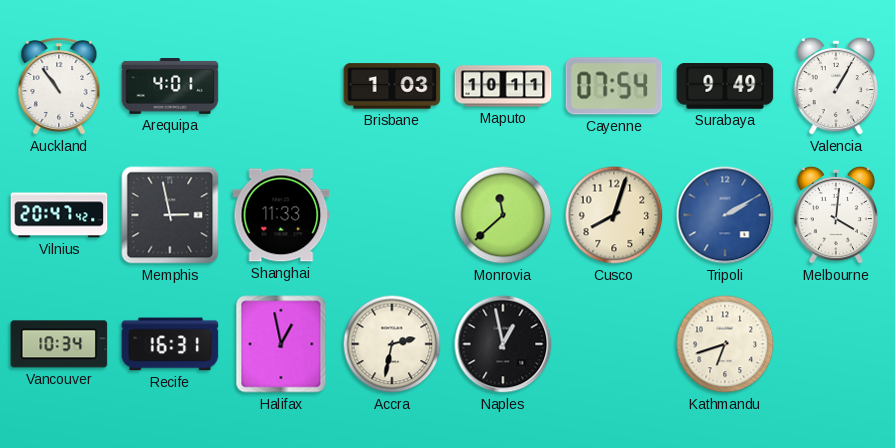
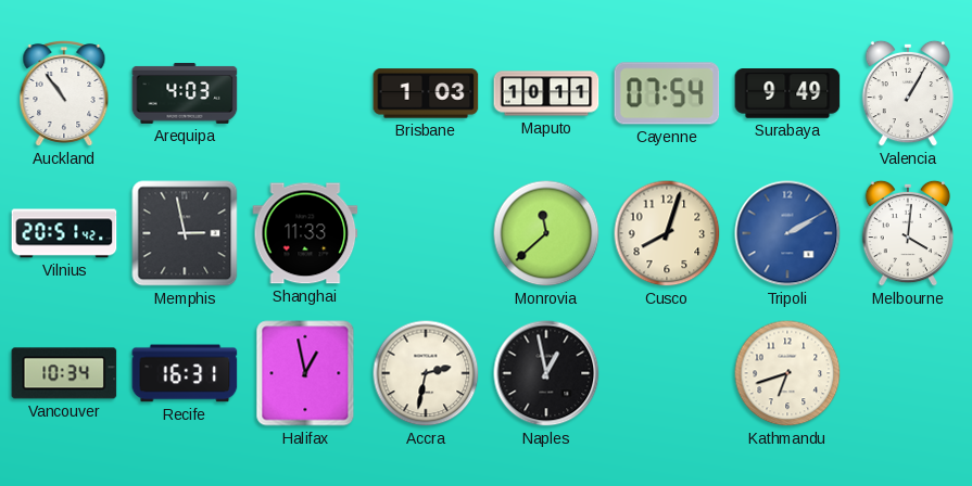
Arequipa: 4:01 -> 4:03
Vilnius: 20:47 -> 20:51
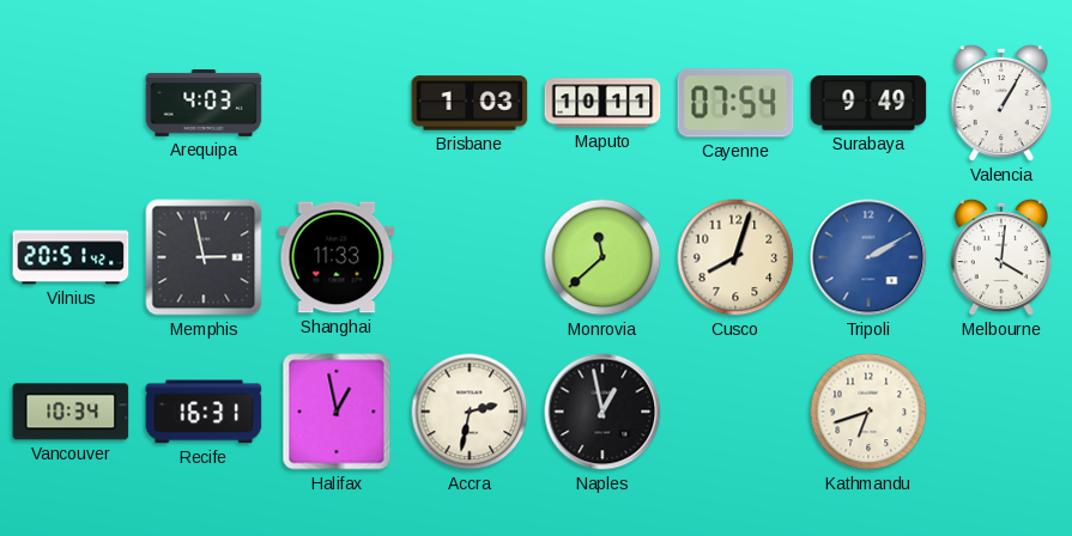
Auckland: 10:54 -> none
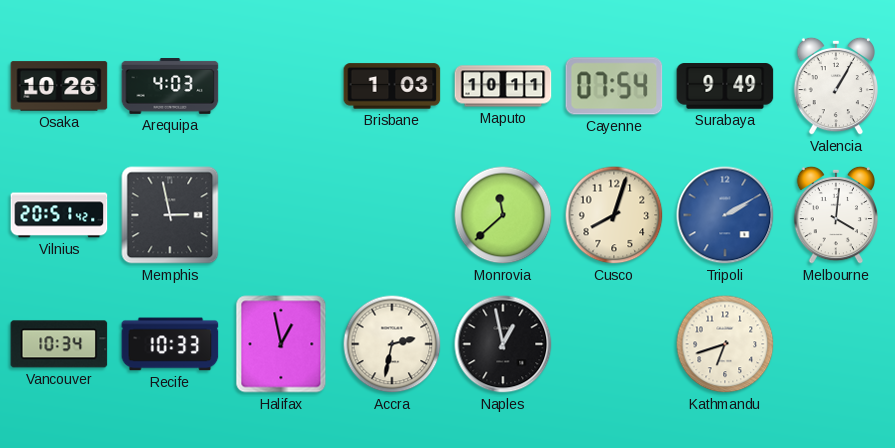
Osaka: none -> 10:26
Shanghai: 11:33 -> none
Recife: 16:31 -> 10:33
